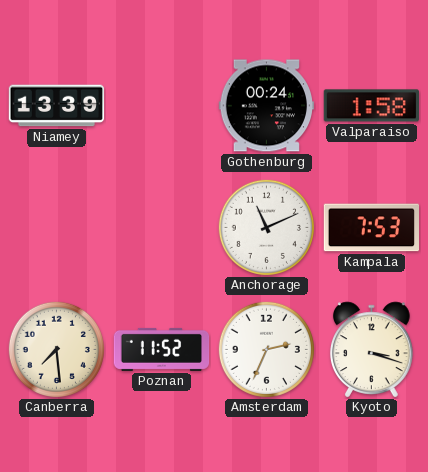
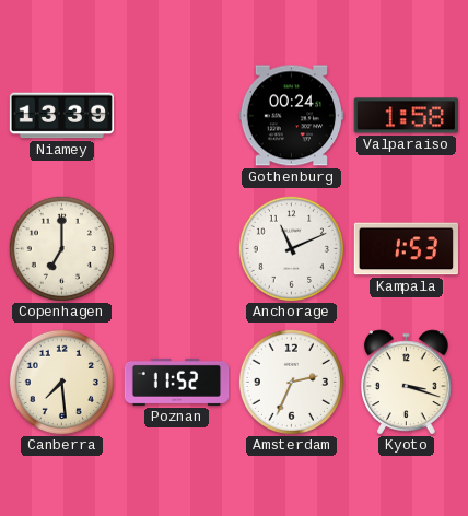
Copenhagen: none -> 7:00
Kampala: 7:53 -> 1:53
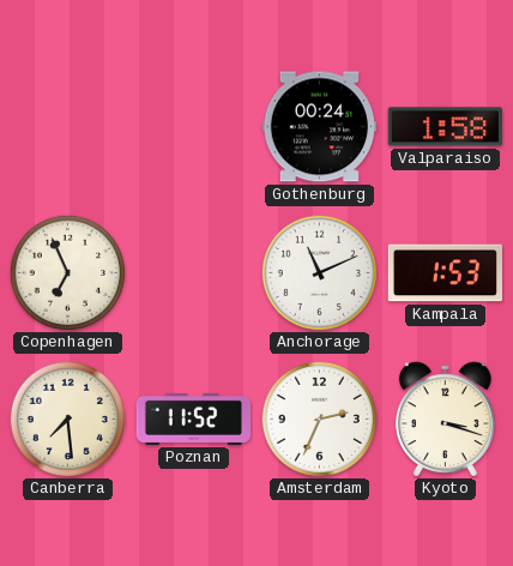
Niamey: 13:39 -> none
Copenhagen: 7:00 -> 6:56
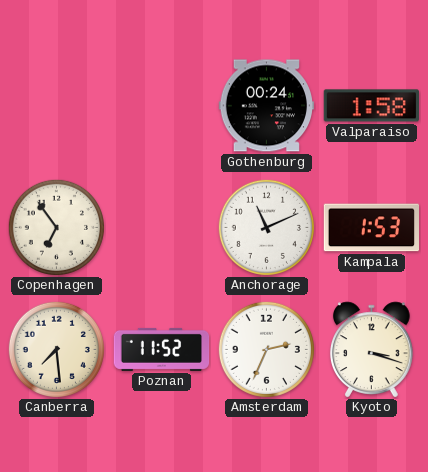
Copenhagen: 6:56 -> 6:54
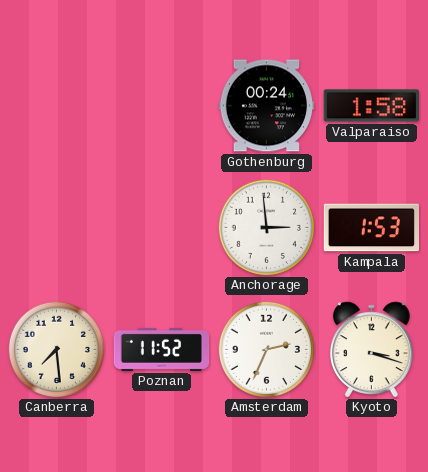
Copenhagen: 6:54 -> none
Anchorage: 11:11 -> 2:59
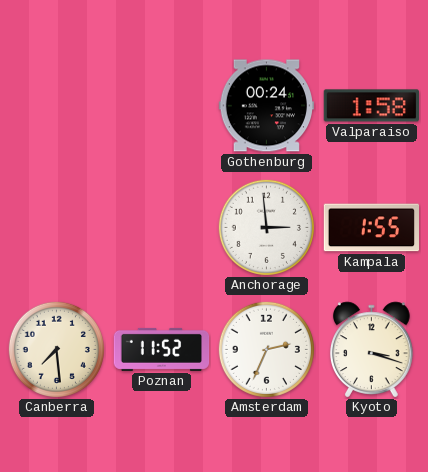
Kampala: 1:53 -> 1:55
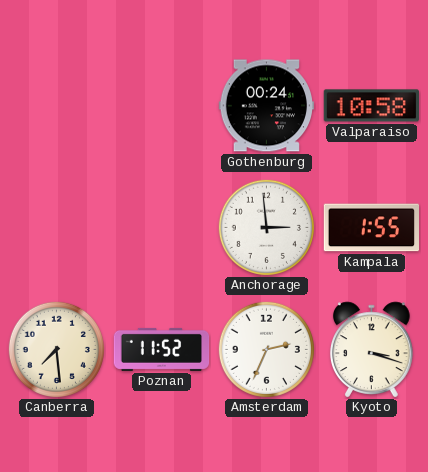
Valparaiso: 1:58 -> 10:58
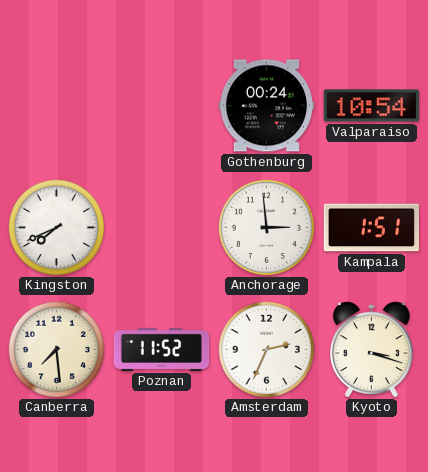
Valparaiso: 10:58 -> 10:54
Kingston: none -> 7:41
Kampala: 1:55 -> 1:51
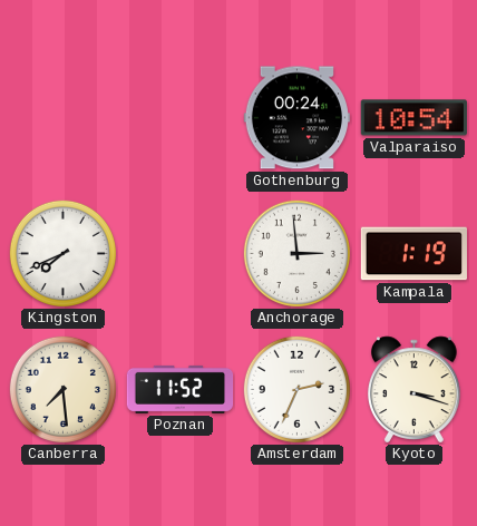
Kampala: 1:51 -> 1:19
